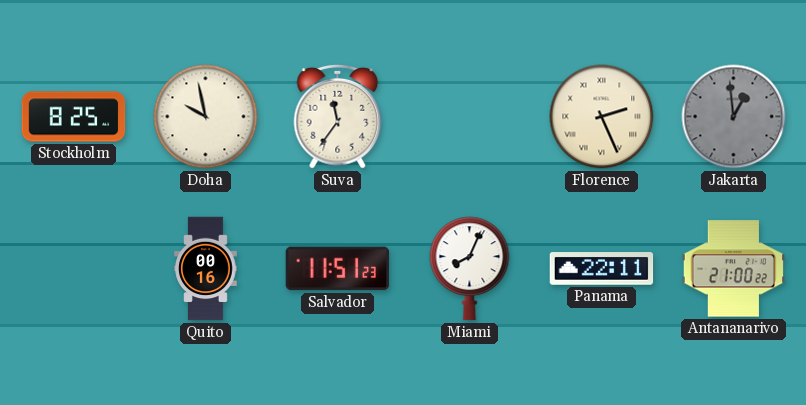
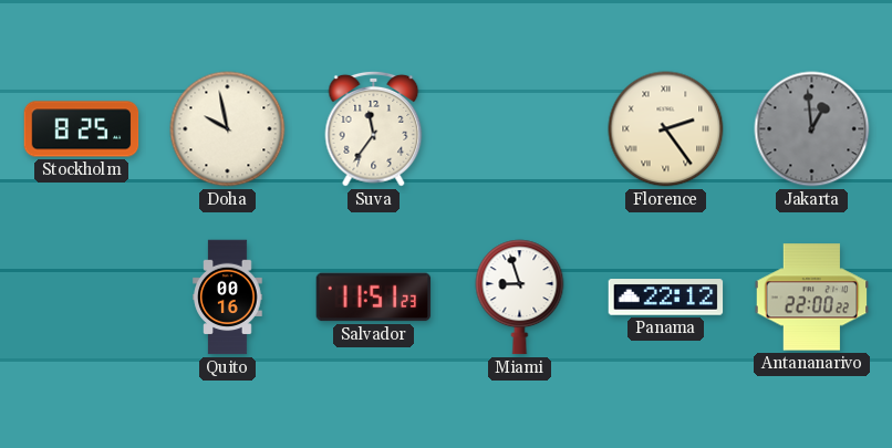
Florence: 2:26 -> 2:24
Miami: 8:04 -> 8:57
Panama: 22:11 -> 22:12
Antananarivo: 21:00 -> 22:00
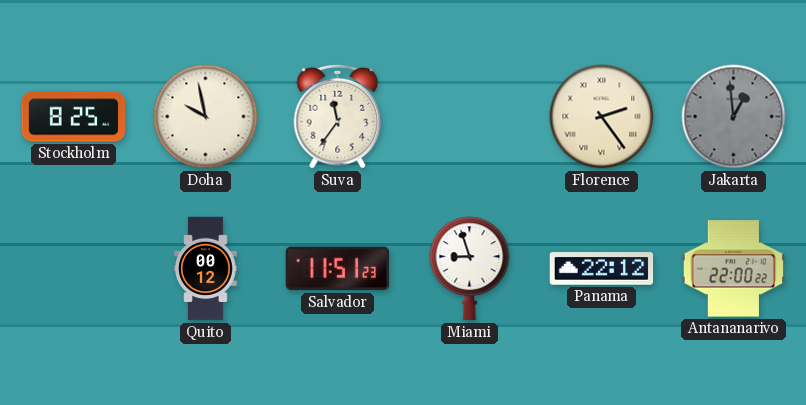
Quito: 00:16 -> 00:12
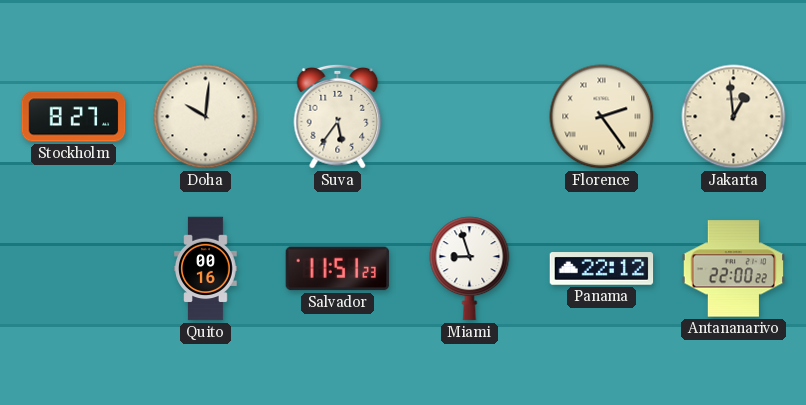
Stockholm: 8:25 -> 8:27
Doha: 9:58 -> 10:01
Suva: 11:36 -> 5:36
Jakarta dial: grey -> cream
Quito: 00:12 -> 00:16
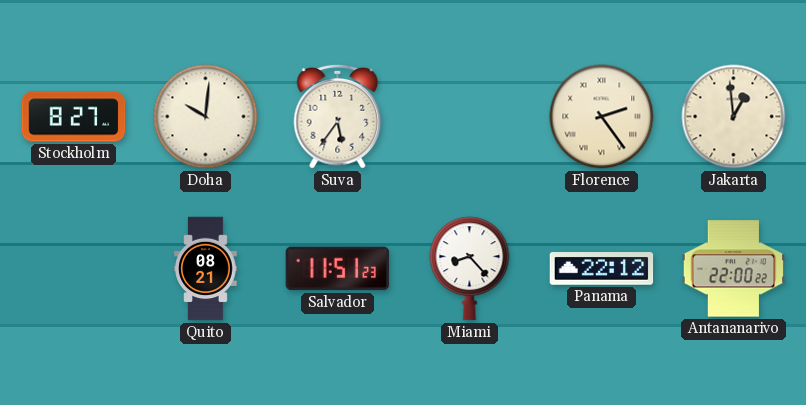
Quito: 00:16 -> 08:21
Miami: 8:57 -> 8:23
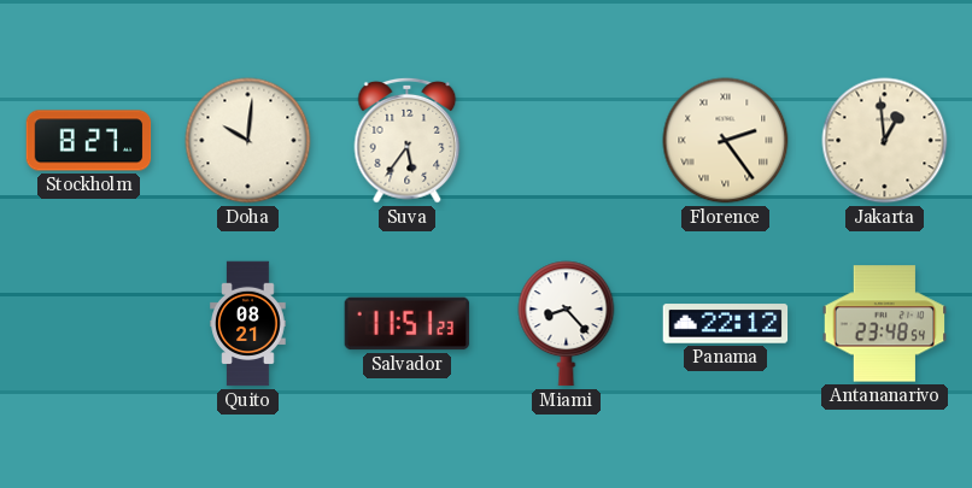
Antananarivo: 22:00 -> 23:48
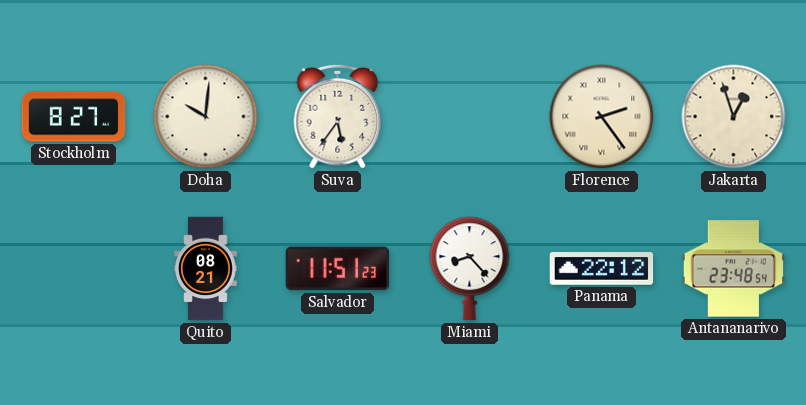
Jakarta: 12:59 -> 12:57
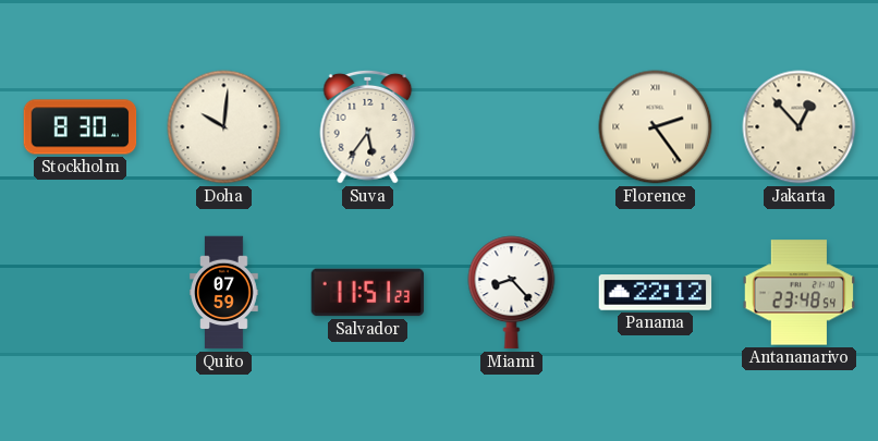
Stockholm: 8:27 -> 8:30
Jakarta: 12:57 -> 12:53
Quito: 08:21 -> 07:59
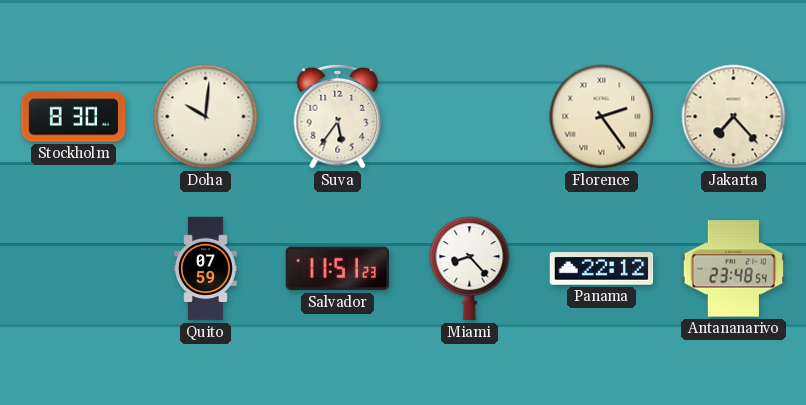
Jakarta: 12:53 -> 7:23
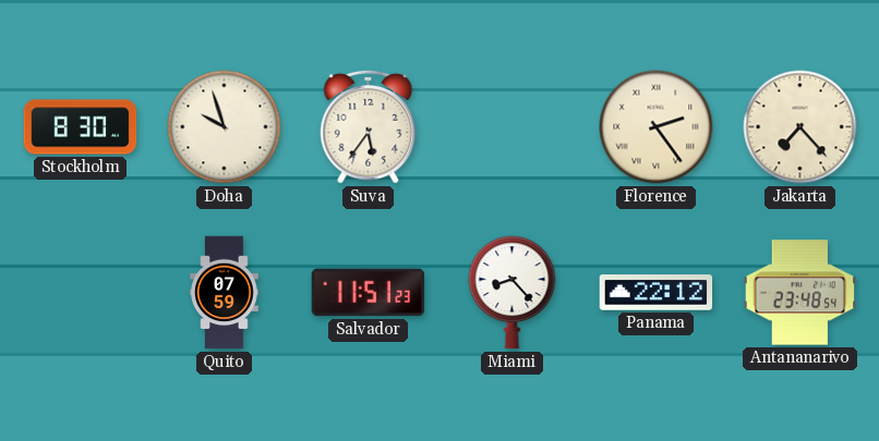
Doha: 10:01 -> 9:57
